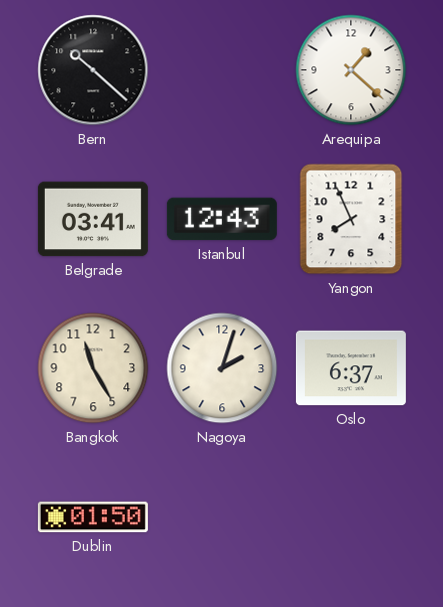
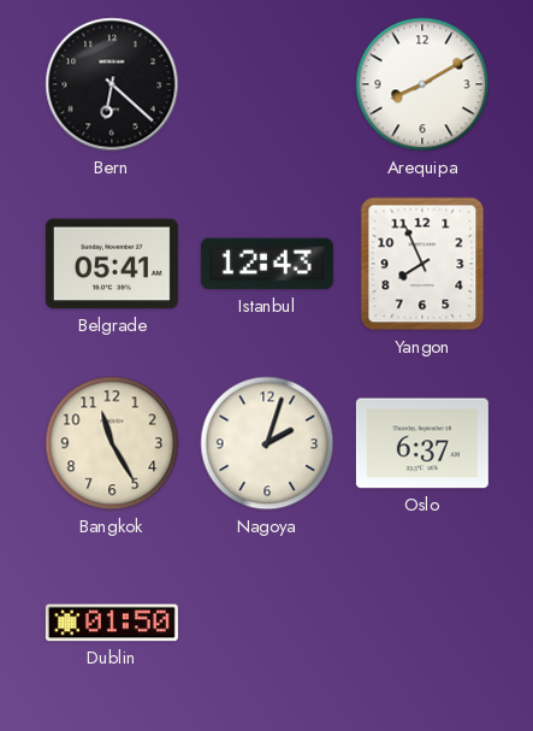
Bern: 10:22 -> 6:22
Arequipa: 1:22 -> 8:10
Belgrade: 03:41 -> 05:41
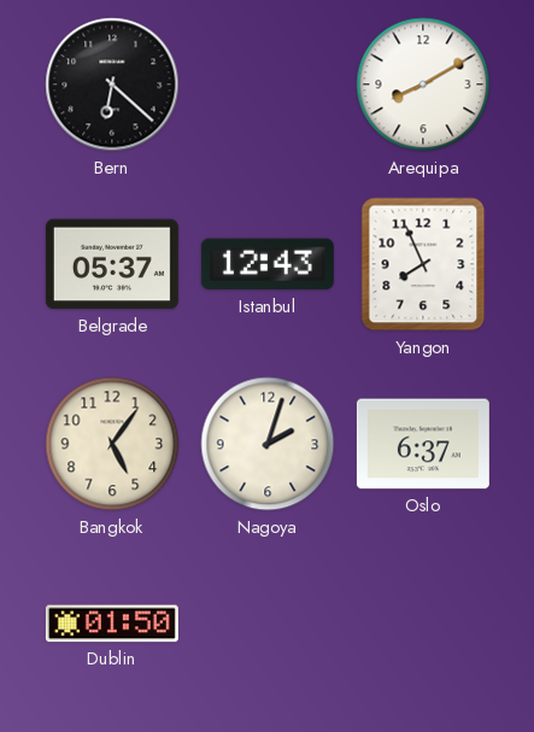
Belgrade: 05:41 -> 05:37
Bangkok: 11:25 -> 5:06
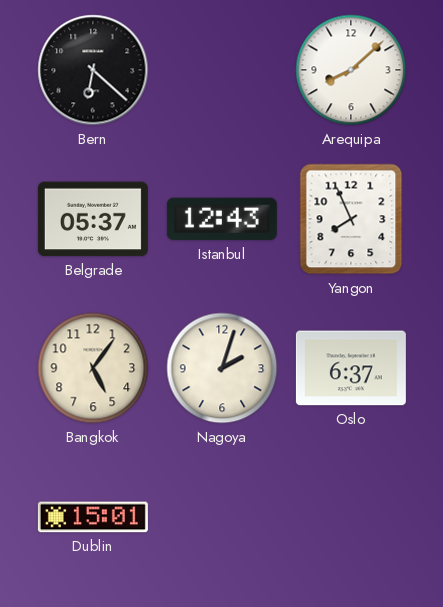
Arequipa: 8:10 -> 8:08
Dublin: 01:50 -> 15:01
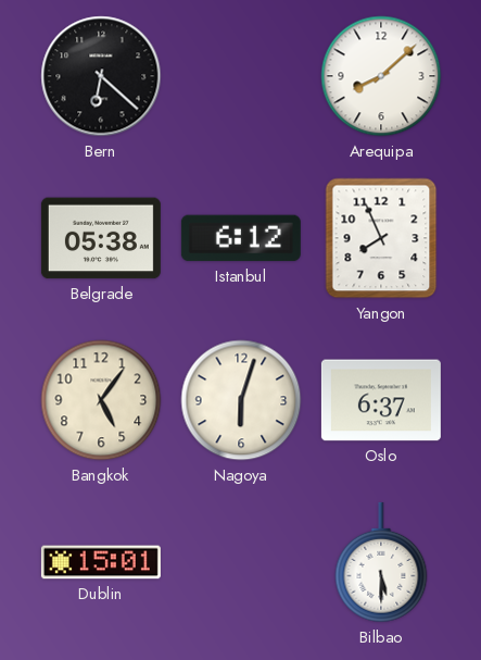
Belgrade: 05:37 -> 05:38
Istanbul: 12:43 -> 6:12
Nagoya: 2:03 -> 6:03
Bilbao: none -> 5:30
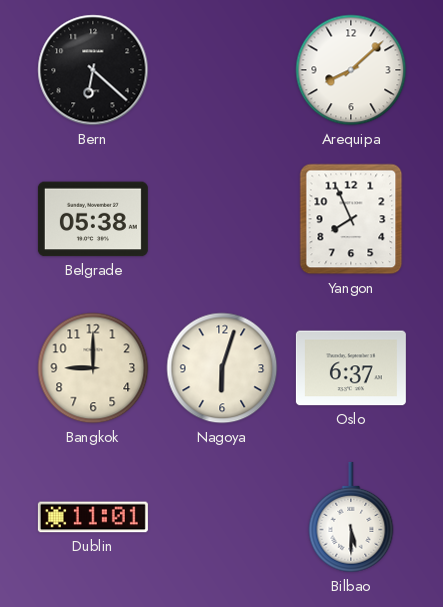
Istanbul: 6:12 -> none
Bangkok: 5:06 -> 9:00
Dublin: 15:01 -> 11:01
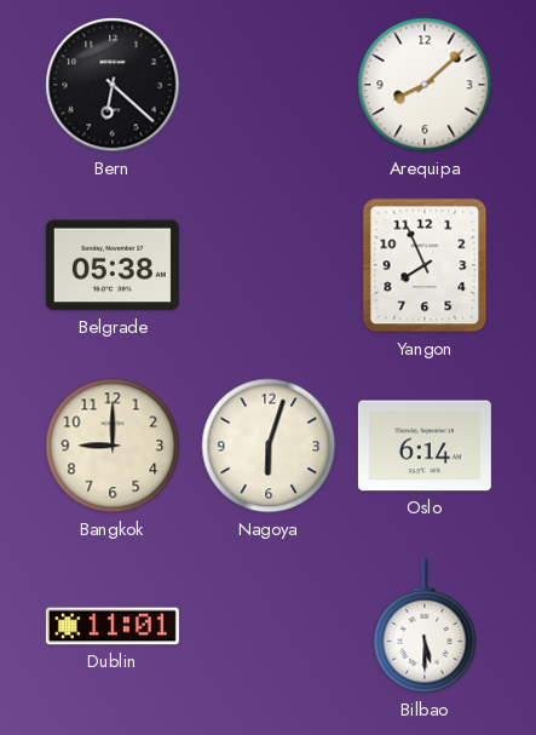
Oslo: 6:37 -> 6:14
